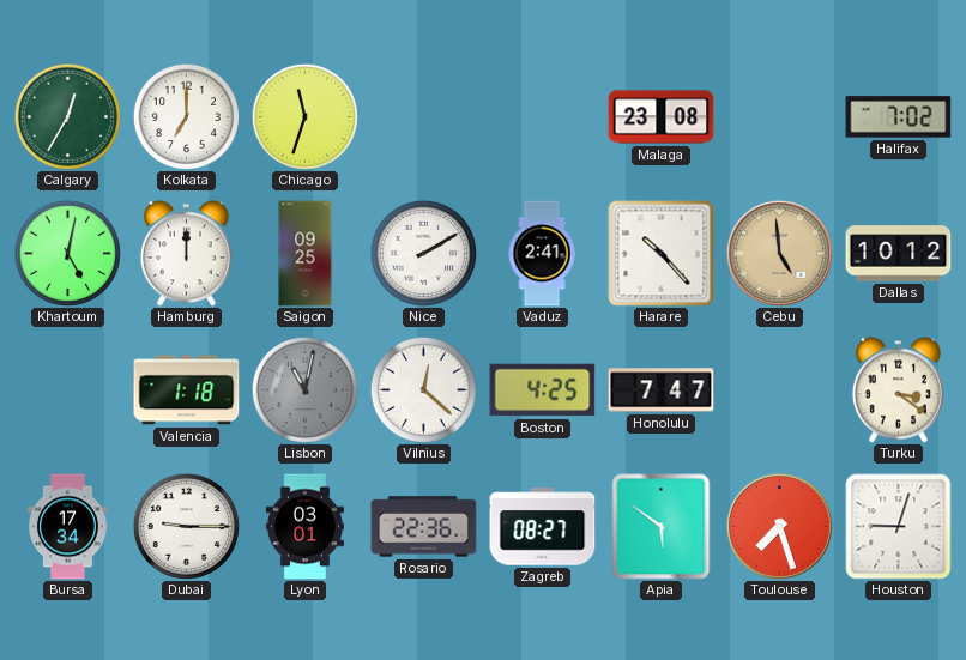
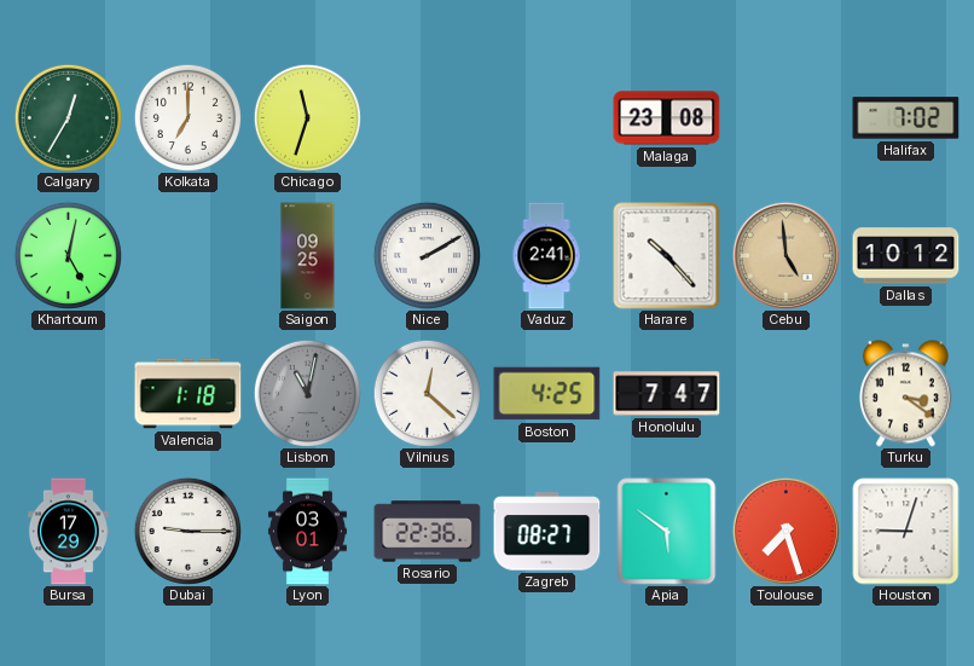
Hamburg: 12:00 -> none
Bursa: 17:34 -> 17:29
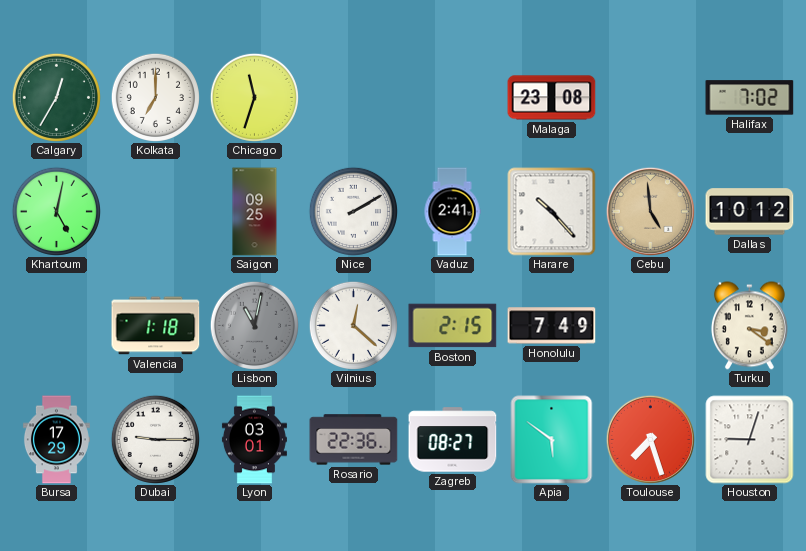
Boston: 4:25 -> 2:15
Honolulu: 7:47 -> 7:49
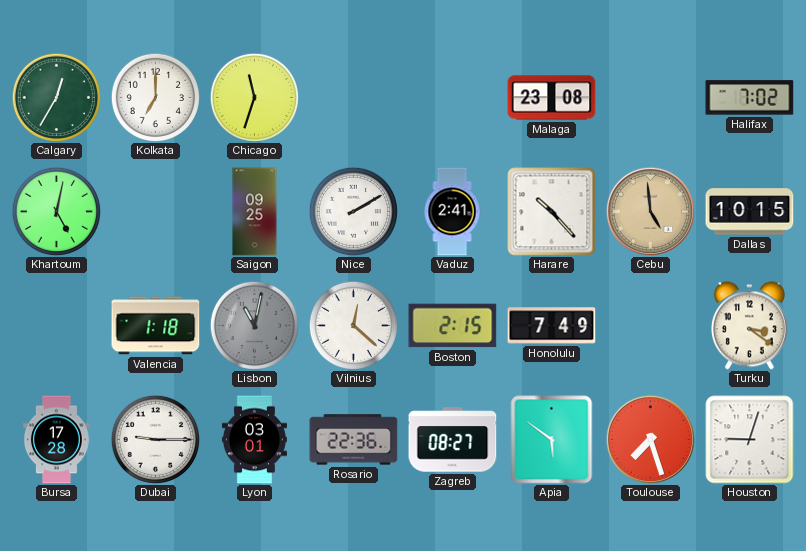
Dallas: 10:12 -> 10:15
Bursa: 17:29 -> 17:28
